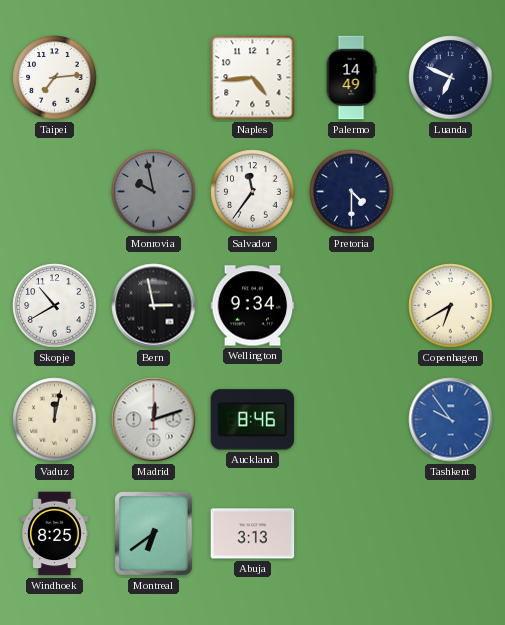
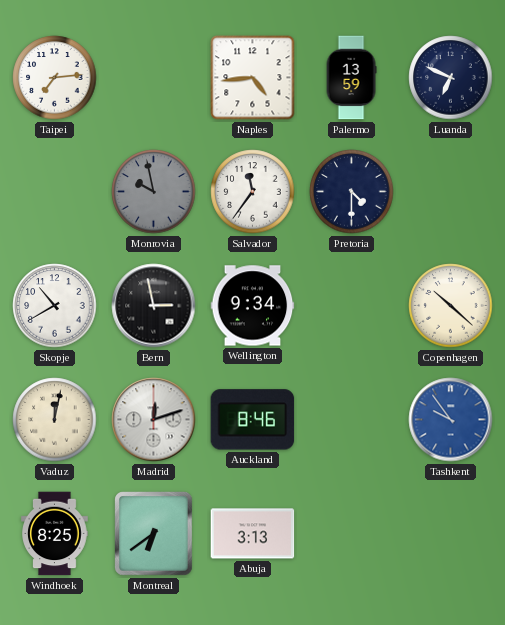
Palermo: 14:49 -> 13:59
Copenhagen: 6:40 -> 10:22
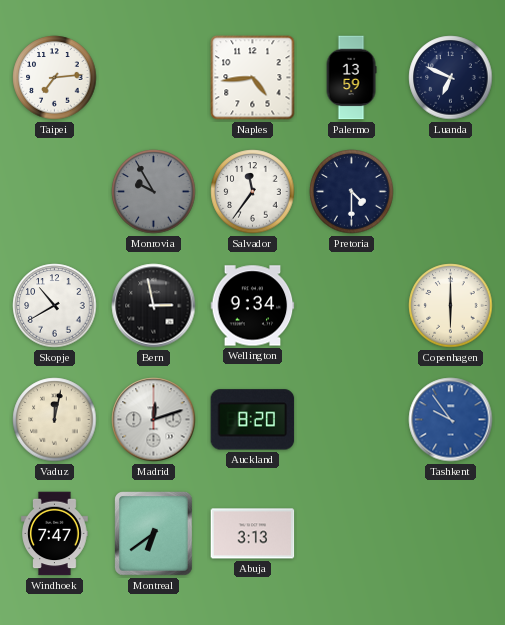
Monrovia: 9:58 -> 9:55
Copenhagen: 10:22 -> 6:00
Auckland: 8:46 -> 8:20
Windhoek: 8:25 -> 7:47
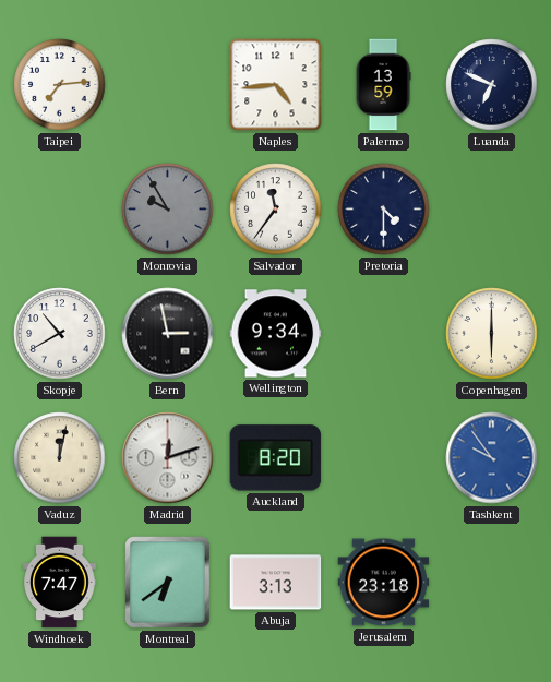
Jerusalem: none -> 23:18
